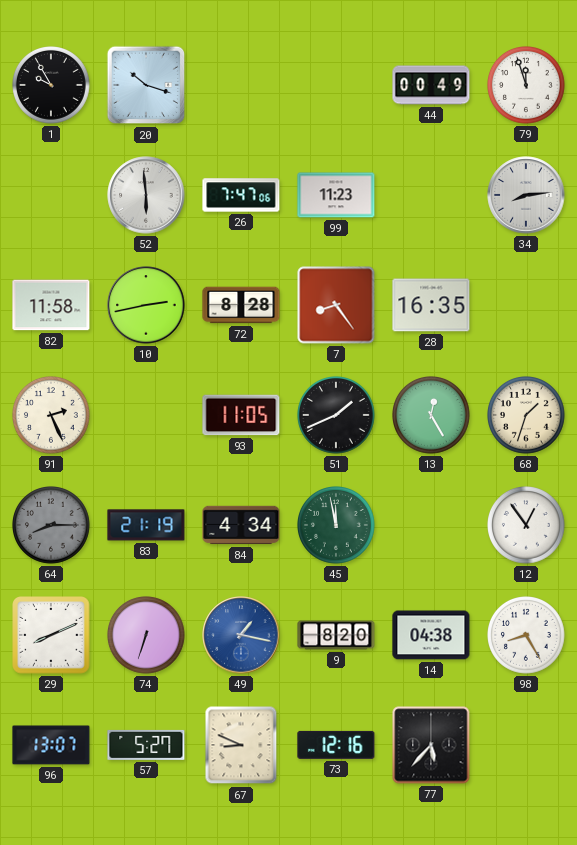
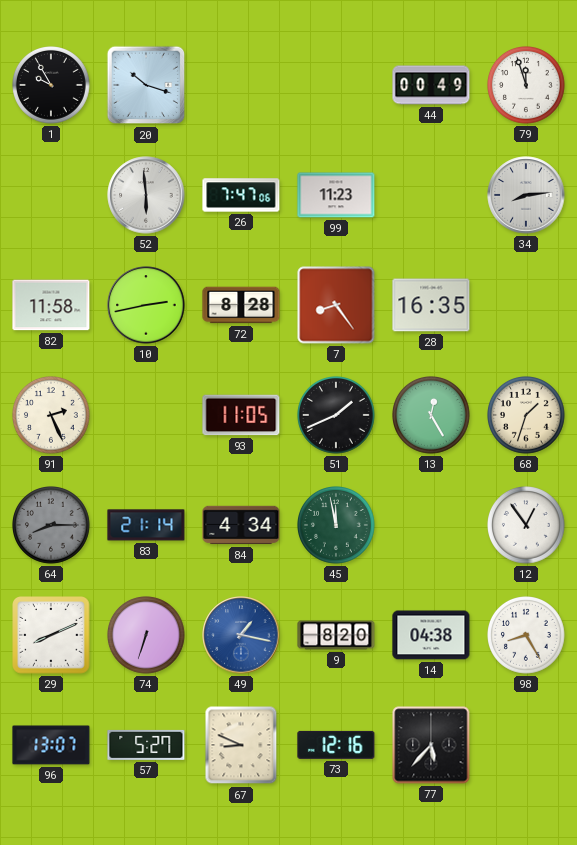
83: 21:19 -> 21:14
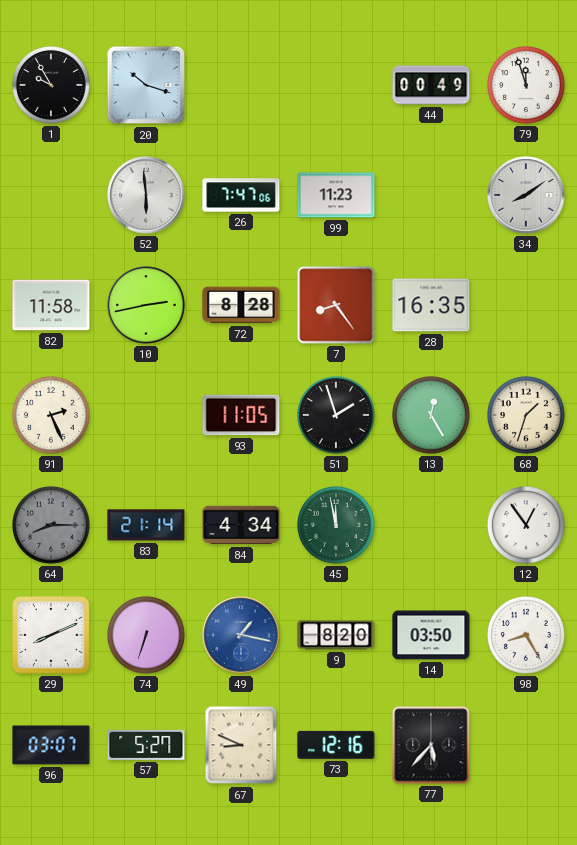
34: 8:14 -> 8:09
51: 1:41 -> 1:57
14: 04:38 -> 03:50
96: 13:07 -> 03:07
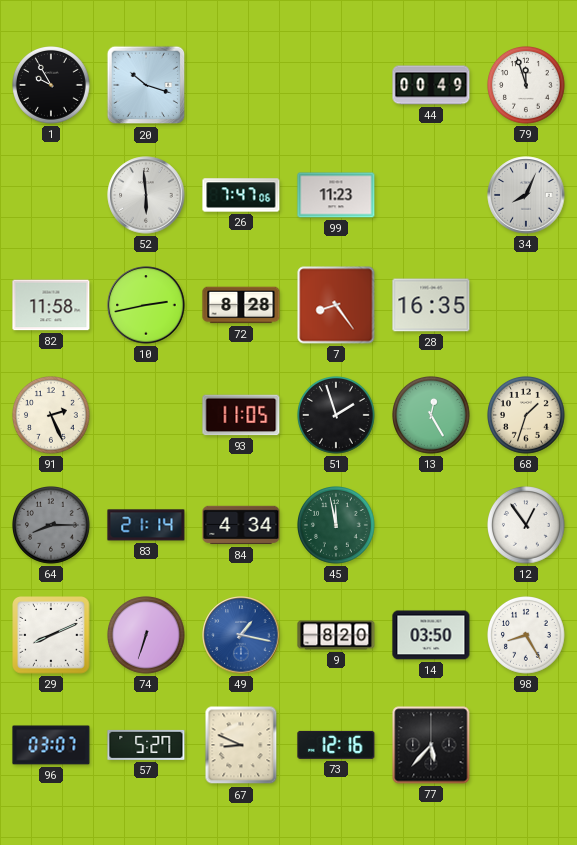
34: 8:09 -> 8:04
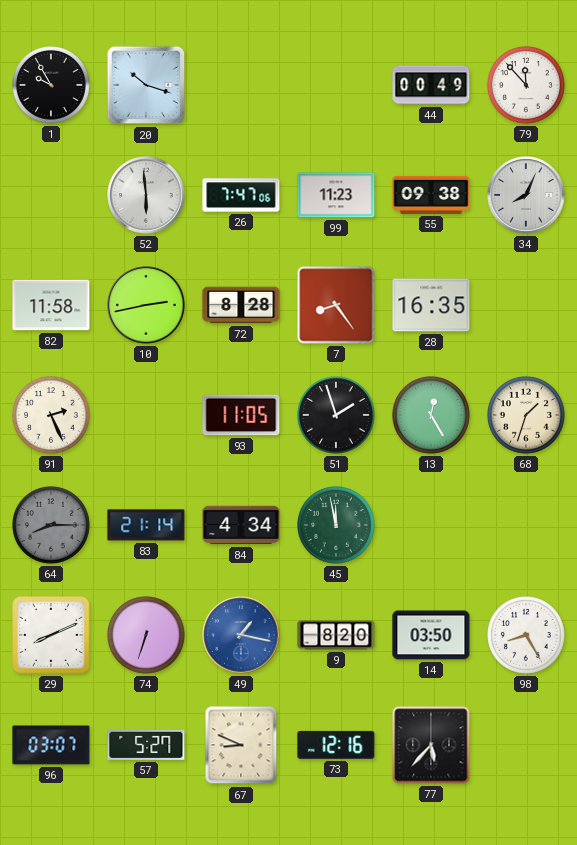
79: 11:57 -> 11:53
55: none -> 09:38
12: 12:54 -> none
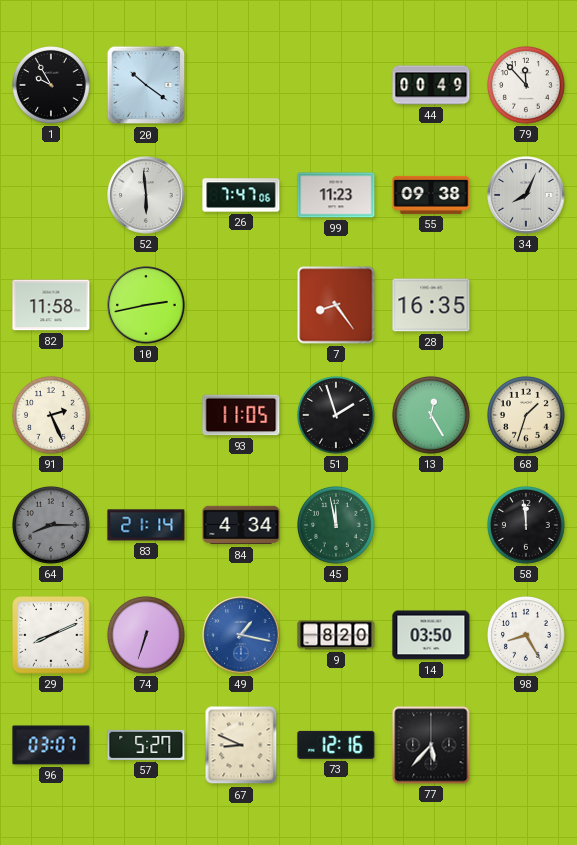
20: 10:18 -> 10:21
72: 8:28 -> none
58: none -> 11:59
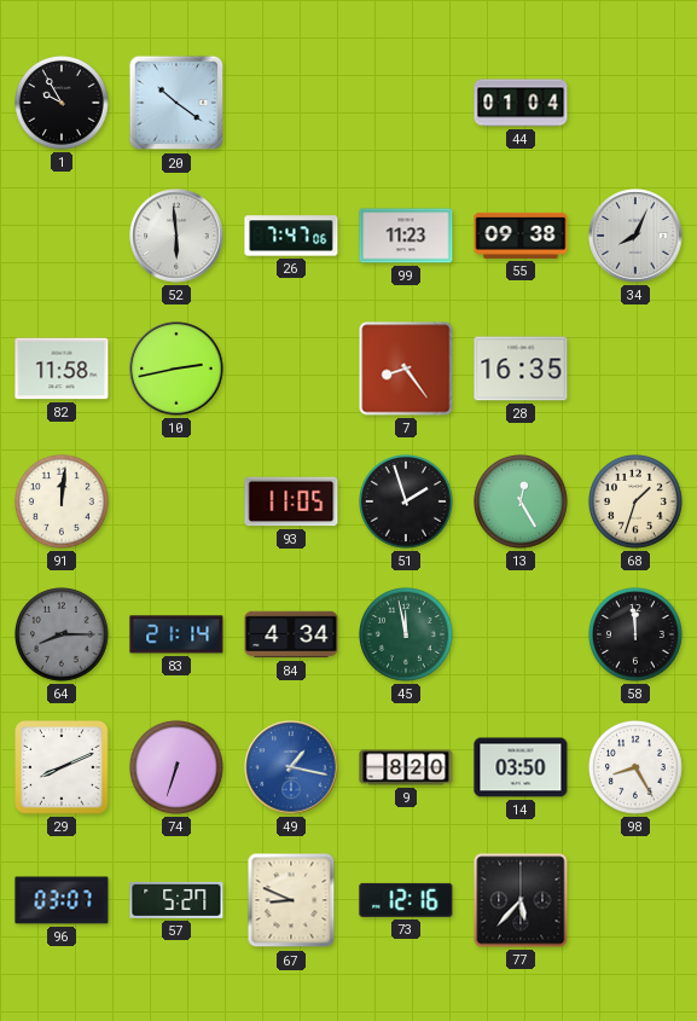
44: 00:49 -> 01:04
79: 11:53 -> none
91: 2:26 -> 12:01
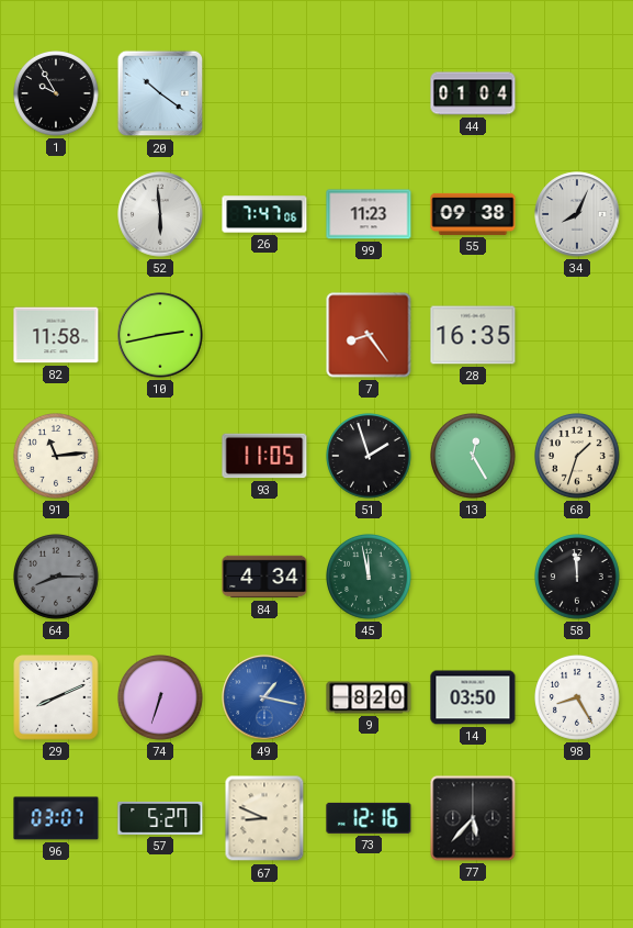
91: 12:01 -> 11:14
83: 21:14 -> none
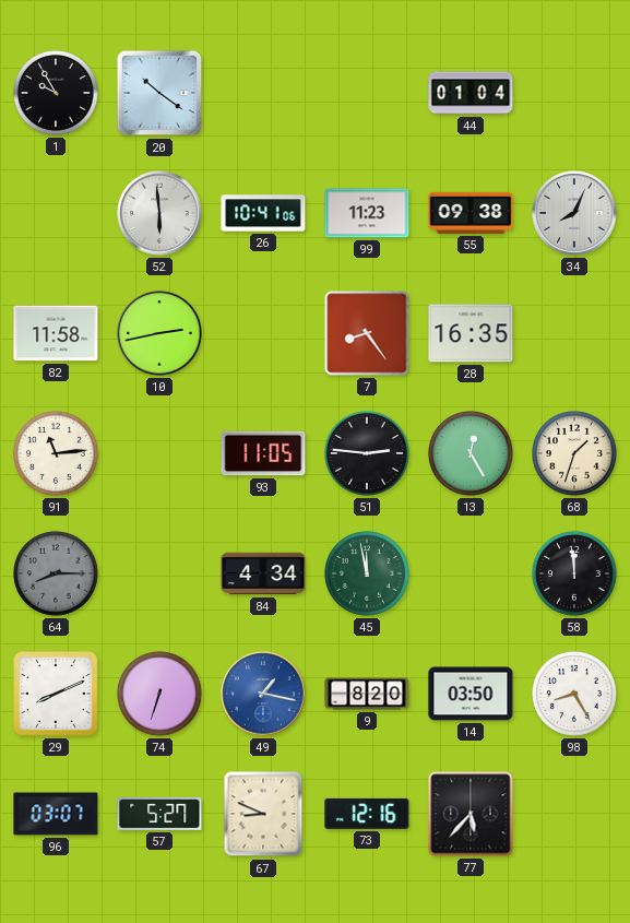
26: 7:47 -> 10:41
51: 1:57 -> 2:46
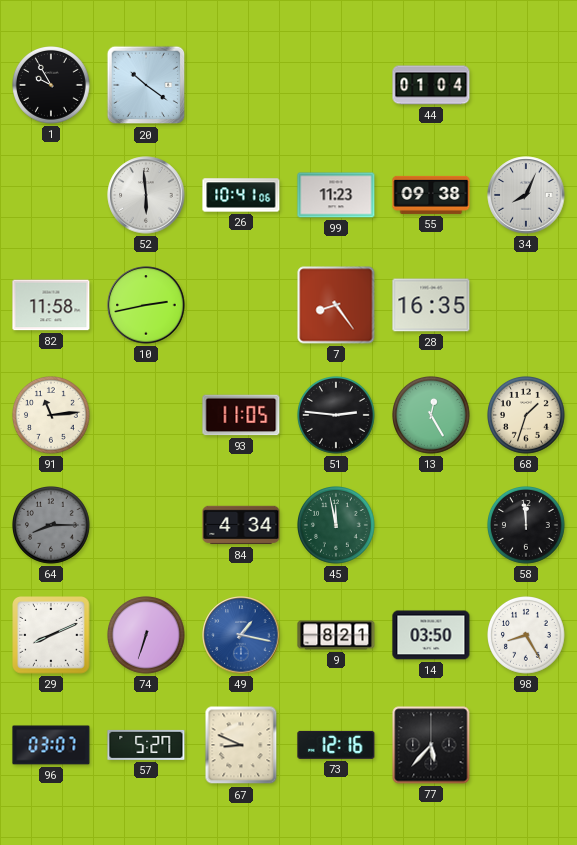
9: 8:20 -> 8:21
